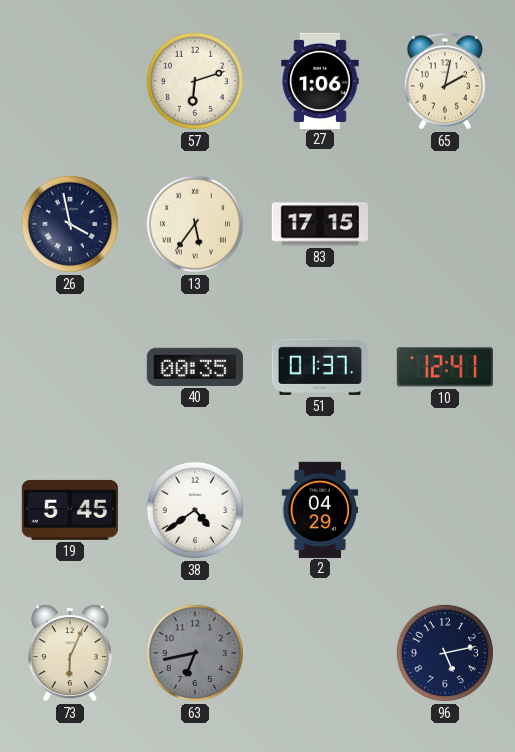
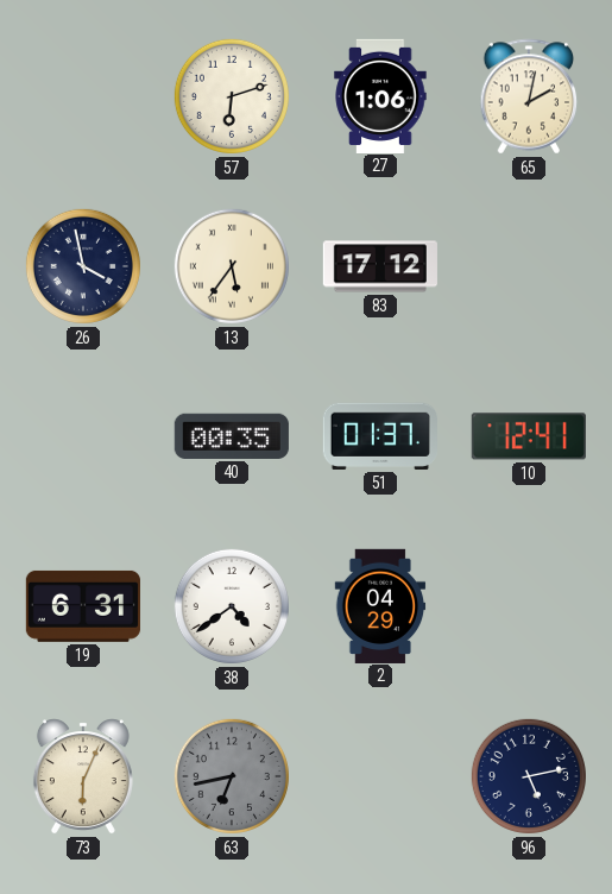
83: 17:15 -> 17:12
19: 5:45 -> 6:31
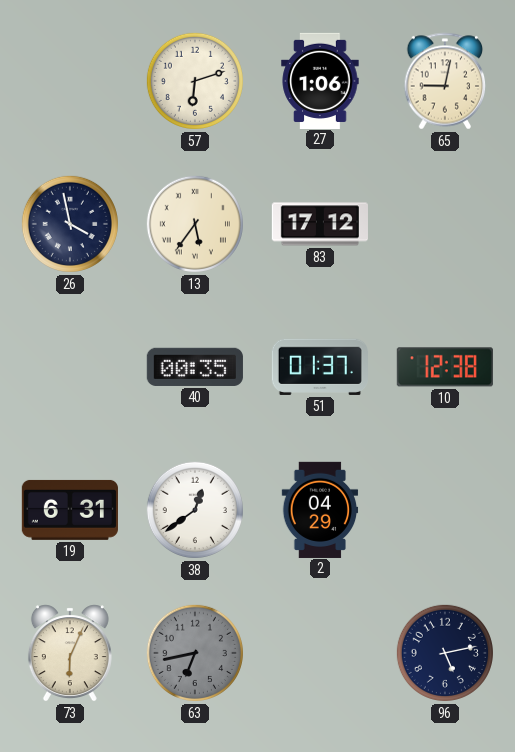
65: 2:02 -> 9:02
10: 12:41 -> 12:38
38: 4:39 -> 12:39
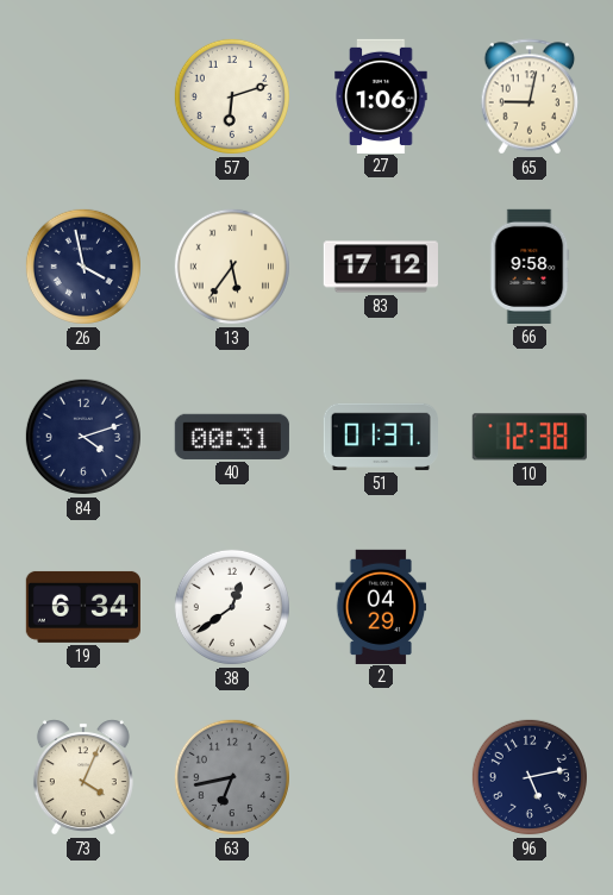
66: none -> 9:58
84: none -> 4:12
40: 00:35 -> 00:31
19: 6:31 -> 6:34
73: 6:04 -> 4:04
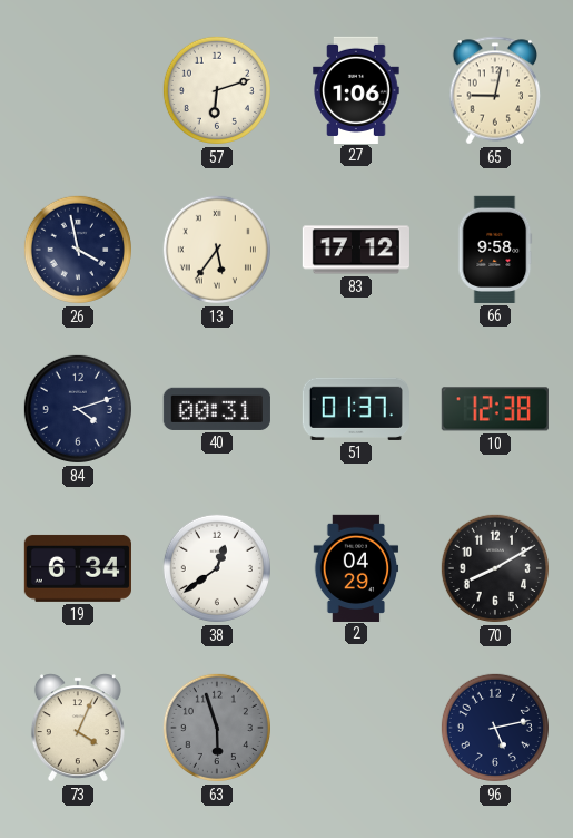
70: none -> 8:10
63: 6:43 -> 5:57
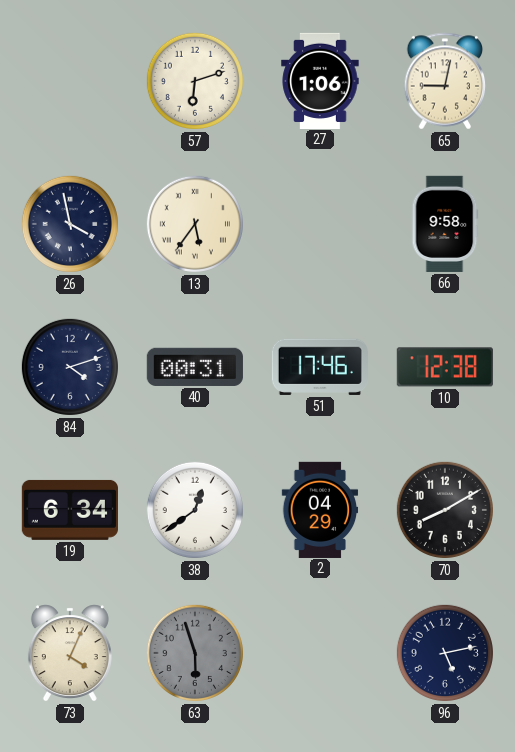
83: 17:12 -> none
51: 01:37 -> 17:46
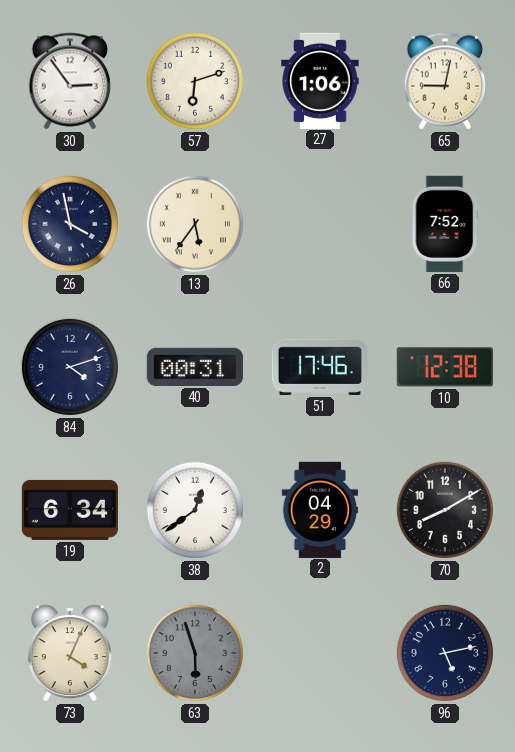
30: none -> 2:54
66: 9:58 -> 7:52
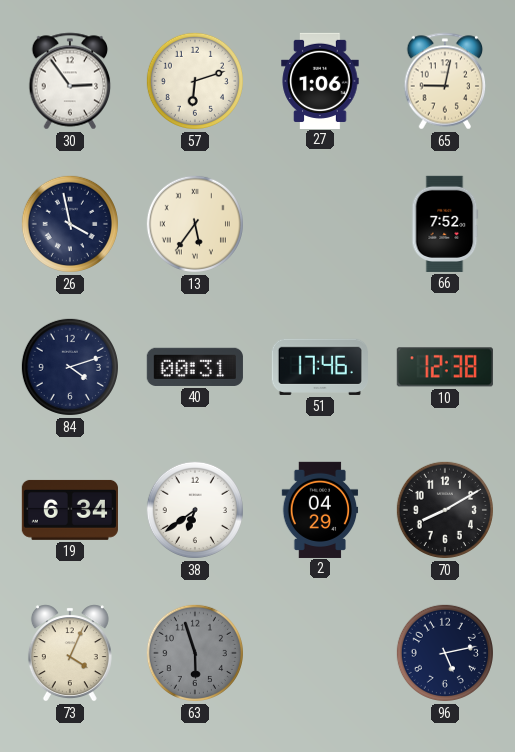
38: 12:39 -> 6:39
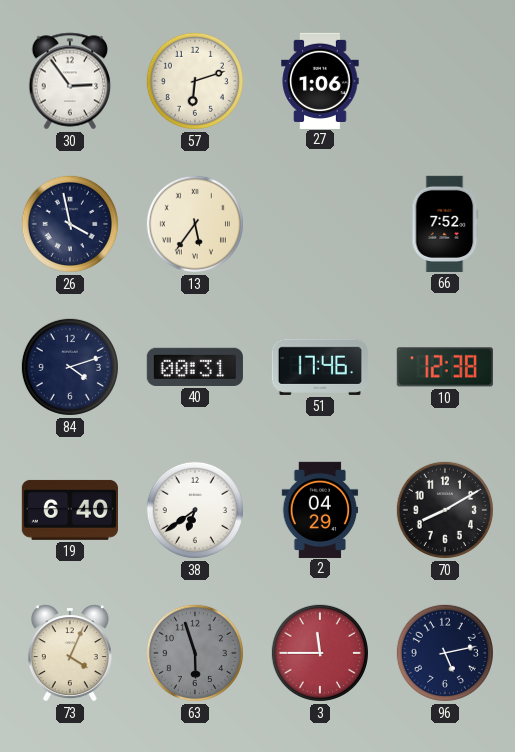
65: 9:02 -> none
19: 6:34 -> 6:40
3: none -> 11:45
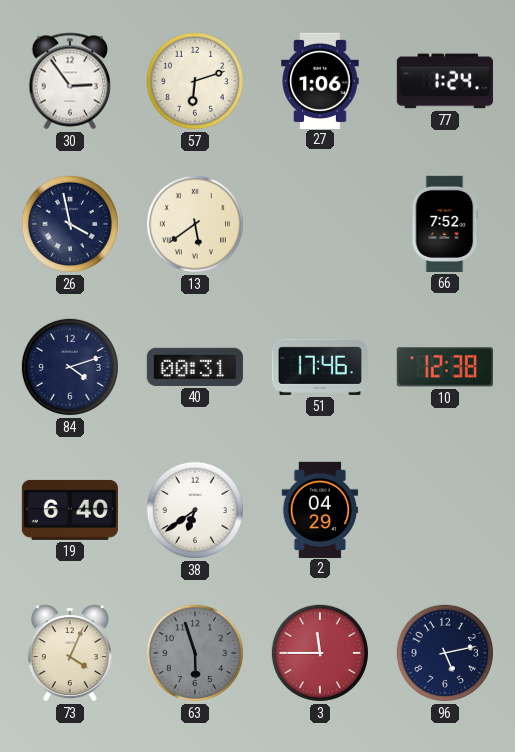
77: none -> 1:24
13: 5:36 -> 5:39
70: 8:10 -> none
